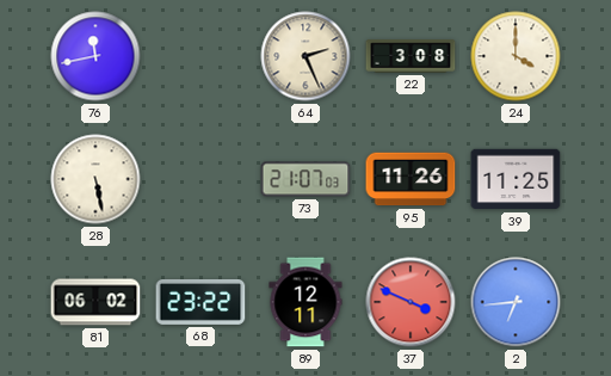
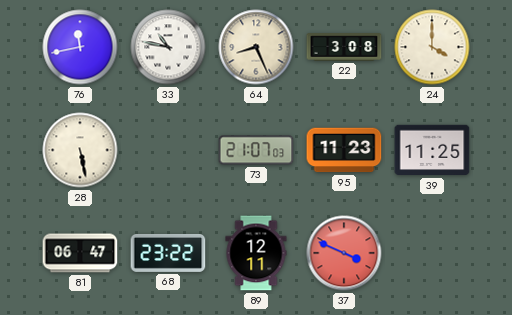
33: none -> 10:47
64: 2:26 -> 8:26
95: 11:26 -> 11:23
81: 06:02 -> 06:47
2: 6:44 -> none
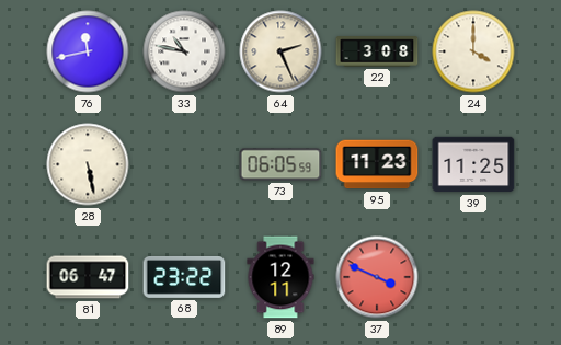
64: 8:26 -> 2:26
73: 21:07 -> 06:05
